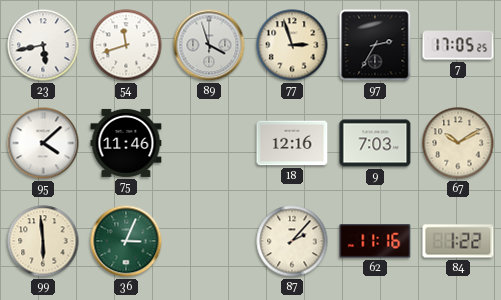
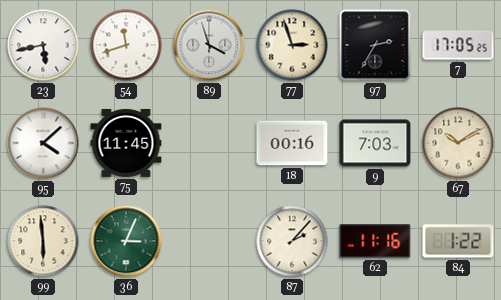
75: 11:46 -> 11:45
18: 12:16 -> 00:16
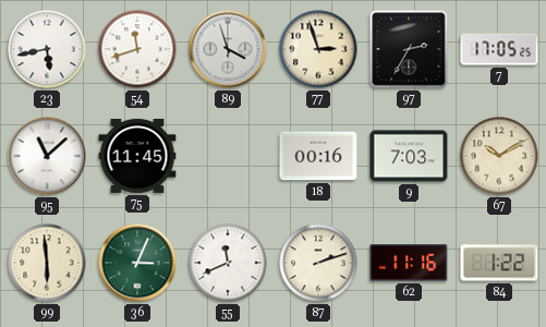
95: 4:08 -> 11:08
55: none -> 11:41
87: 2:07 -> 2:12
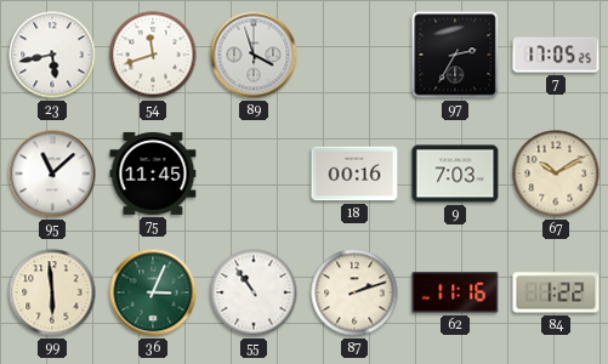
77: 2:57 -> none
55: 11:41 -> 10:54
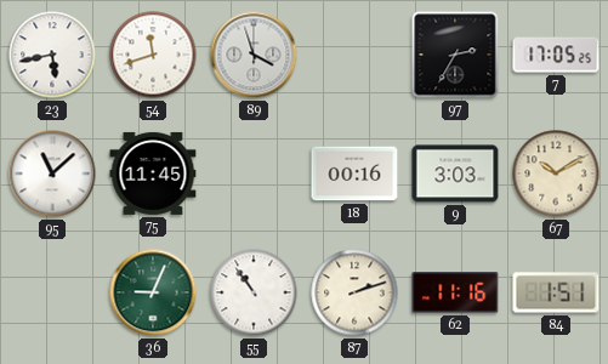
9: 7:03 -> 3:03
99: 5:59 -> none
36: 3:04 -> 9:04
84: 1:22 -> 1:51
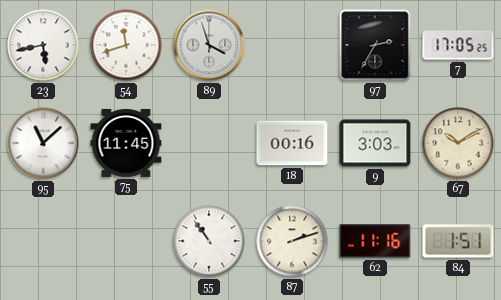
36: 9:04 -> none
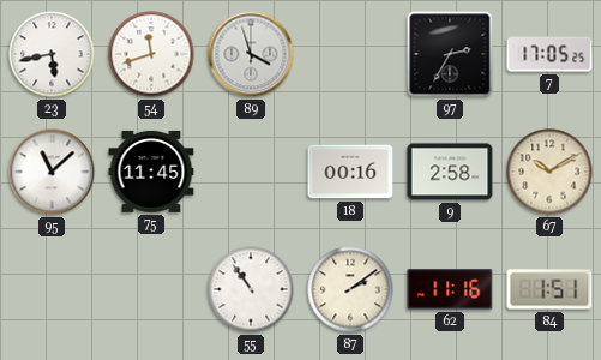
9: 3:03 -> 2:58
87: 2:12 -> 2:09
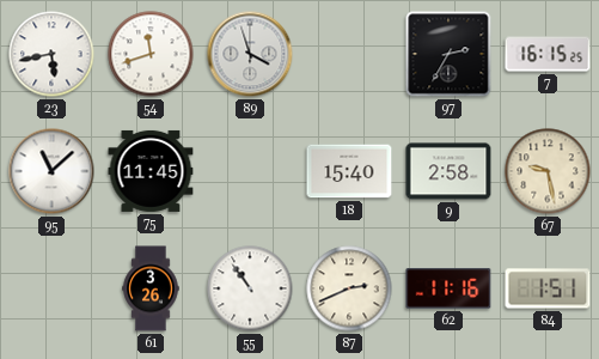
7: 17:05 -> 16:15
18: 00:16 -> 15:40
67: 10:10 -> 9:28
61: none -> 3:26
87: 2:09 -> 2:41
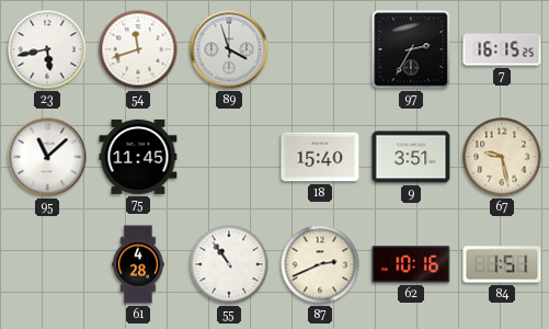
9: 2:58 -> 3:51
61: 3:26 -> 4:28
62: 11:16 -> 10:16
